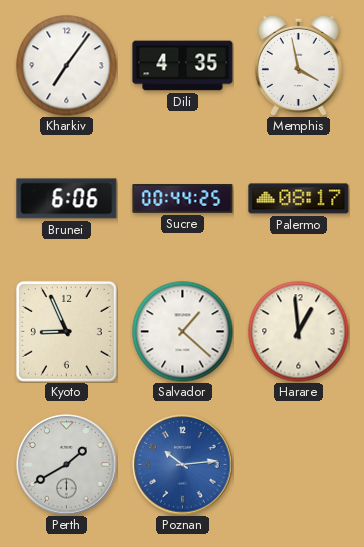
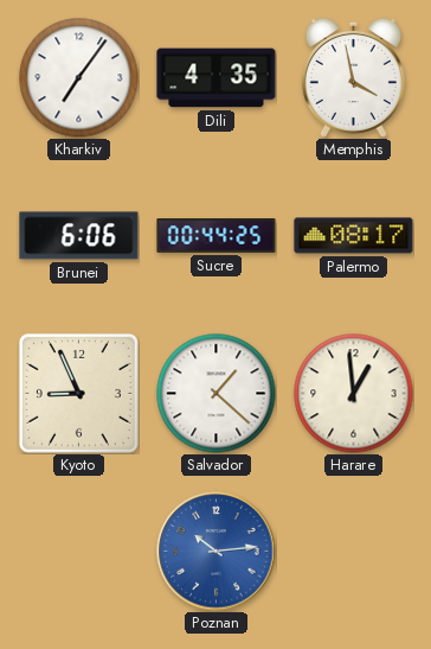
Perth: 1:40 -> none
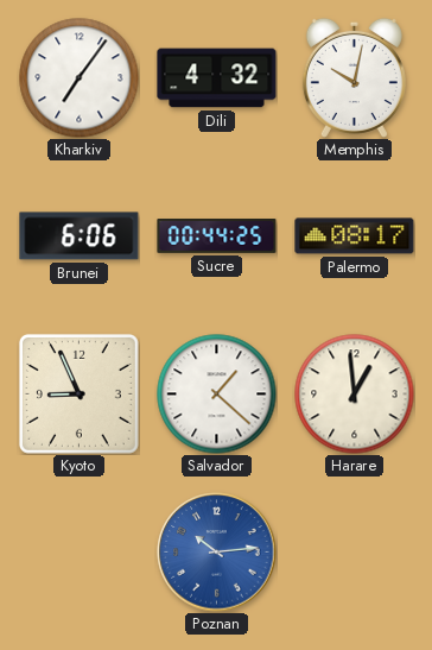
Dili: 4:35 -> 4:32
Memphis: 3:58 -> 10:02
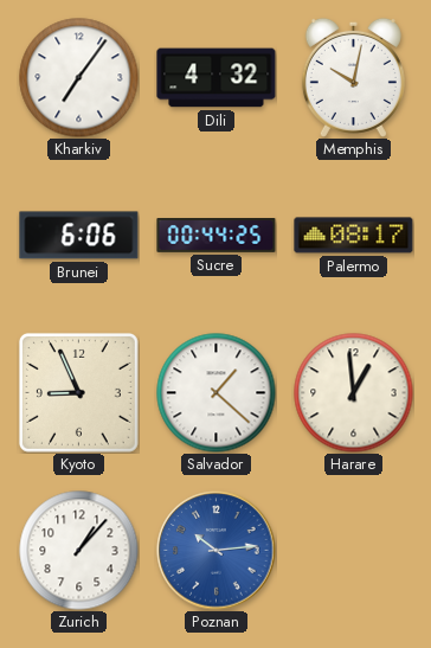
Zurich: none -> 1:07
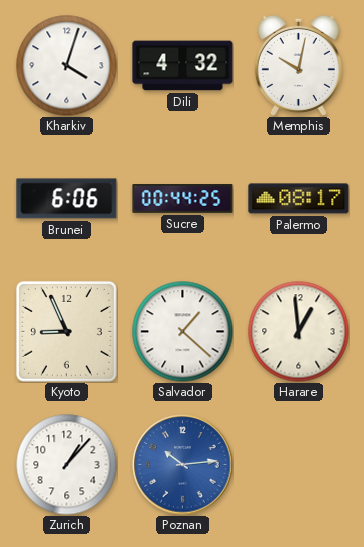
Kharkiv: 7:06 -> 4:03
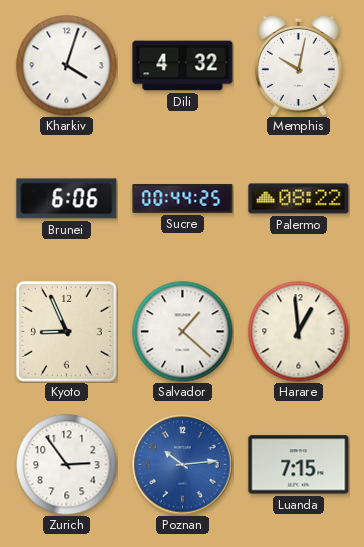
Palermo: 08:17 -> 08:22
Zurich: 1:07 -> 2:54
Luanda: none -> 7:15
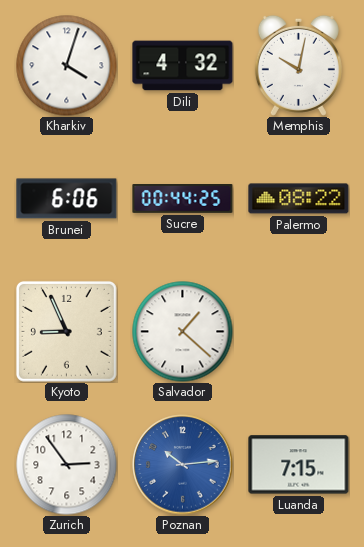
Harare: 12:59 -> none
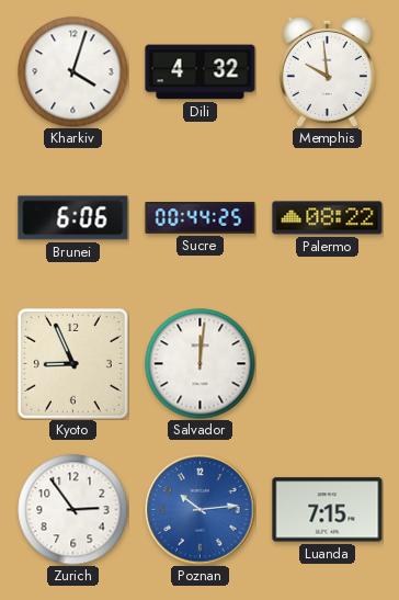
Memphis: 10:02 -> 9:59
Salvador: 1:22 -> 12:01
